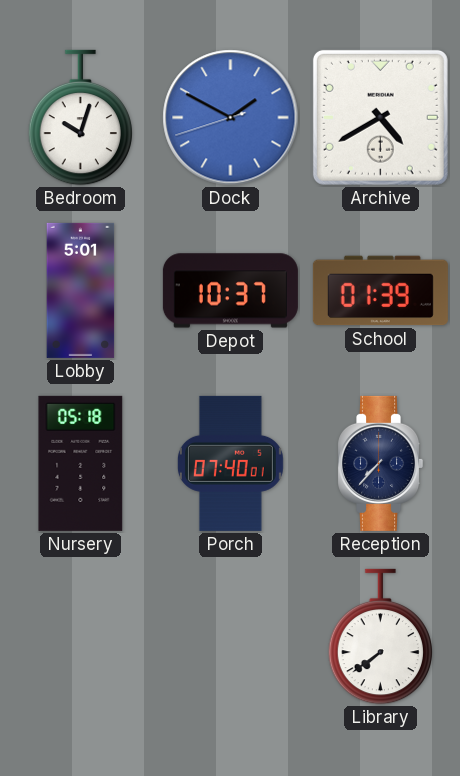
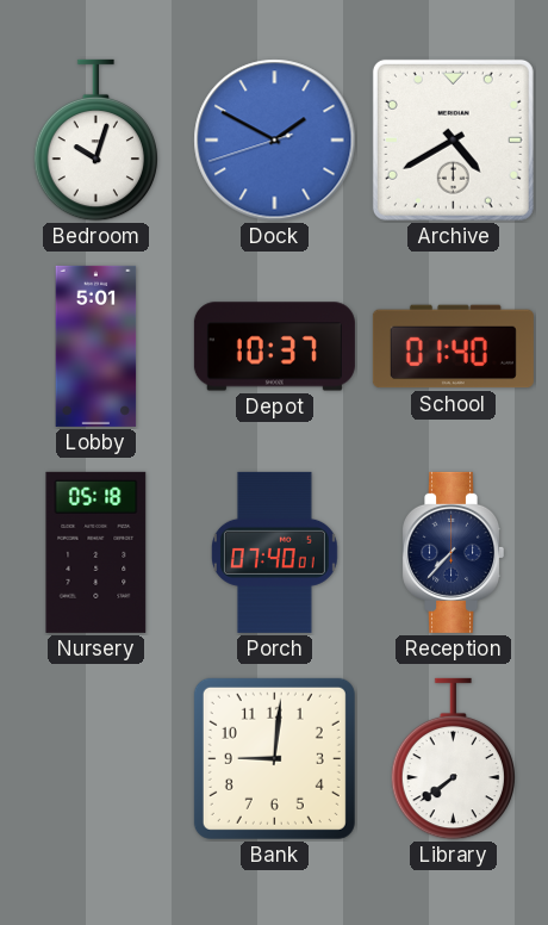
School: 01:39 -> 01:40
Bank: none -> 9:01
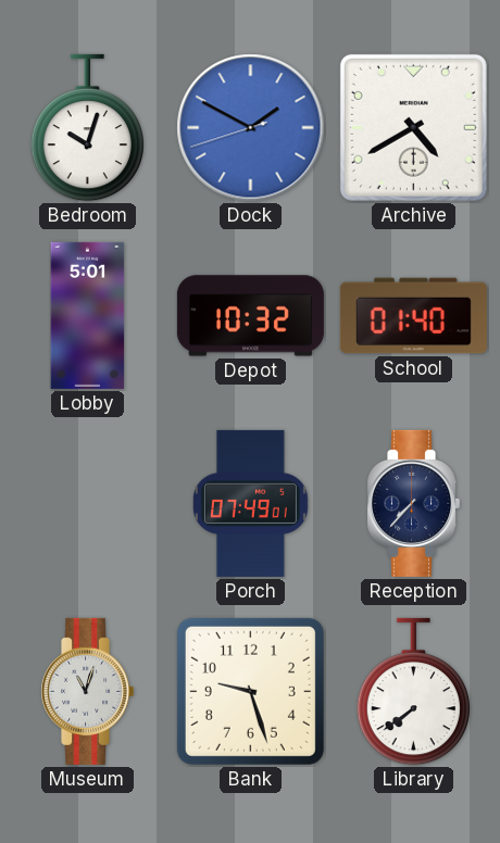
Depot: 10:37 -> 10:32
Nursery: 05:18 -> none
Porch: 07:40 -> 07:49
Museum: none -> 11:03
Bank: 9:01 -> 9:27
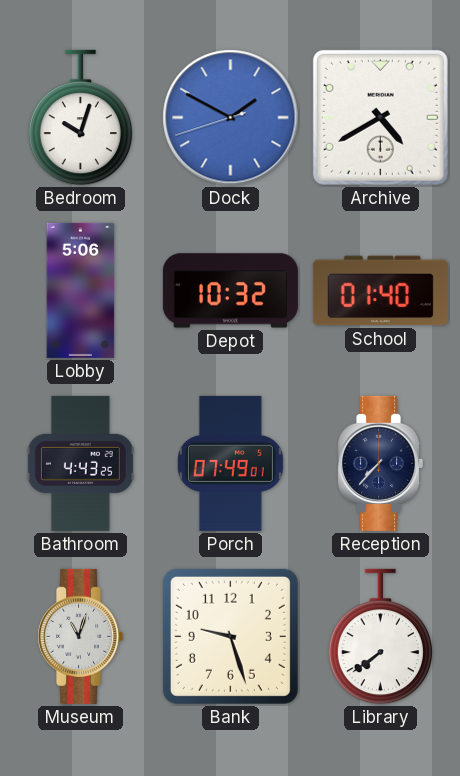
Lobby: 5:01 -> 5:06
Bathroom: none -> 4:43
